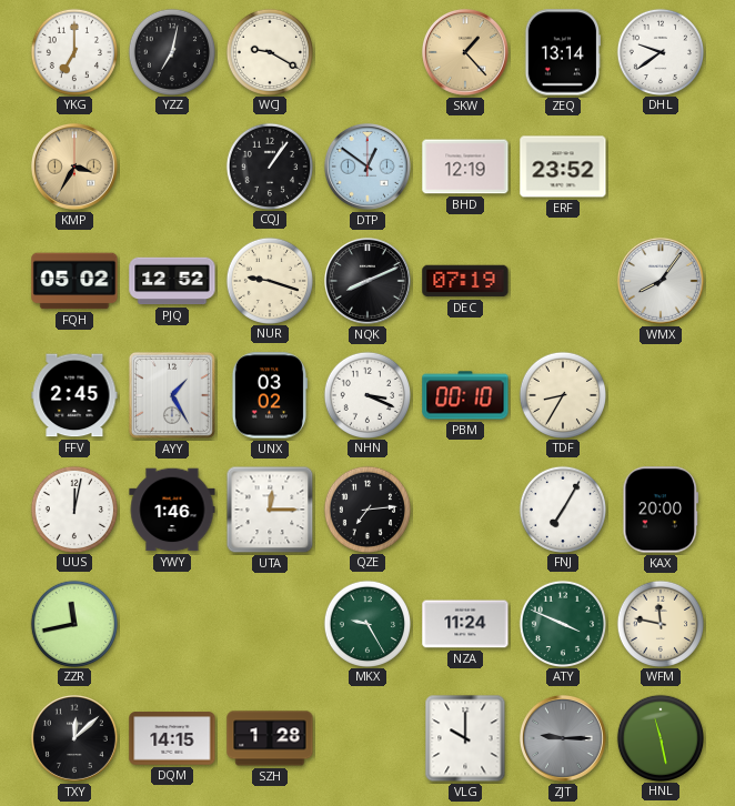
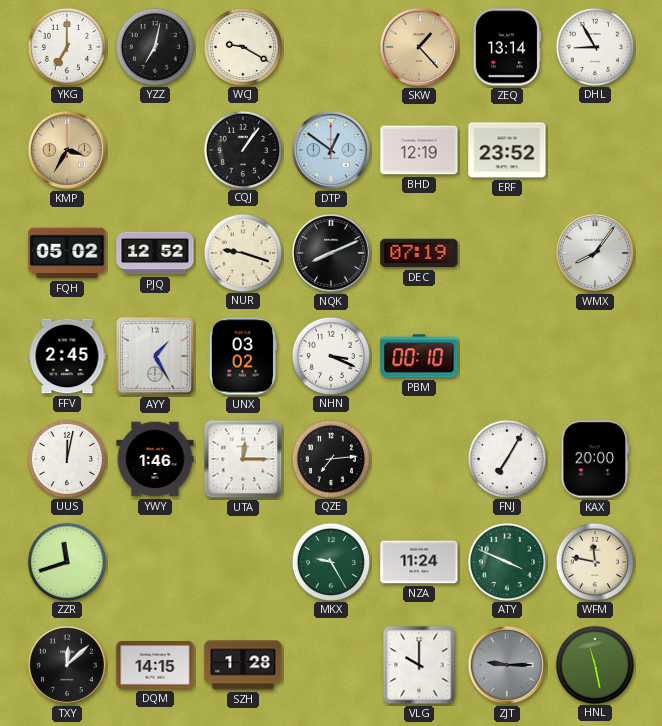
DHL: 9:39 -> 8:55
TDF: 8:35 -> none
ZZR: 11:43 -> 11:42
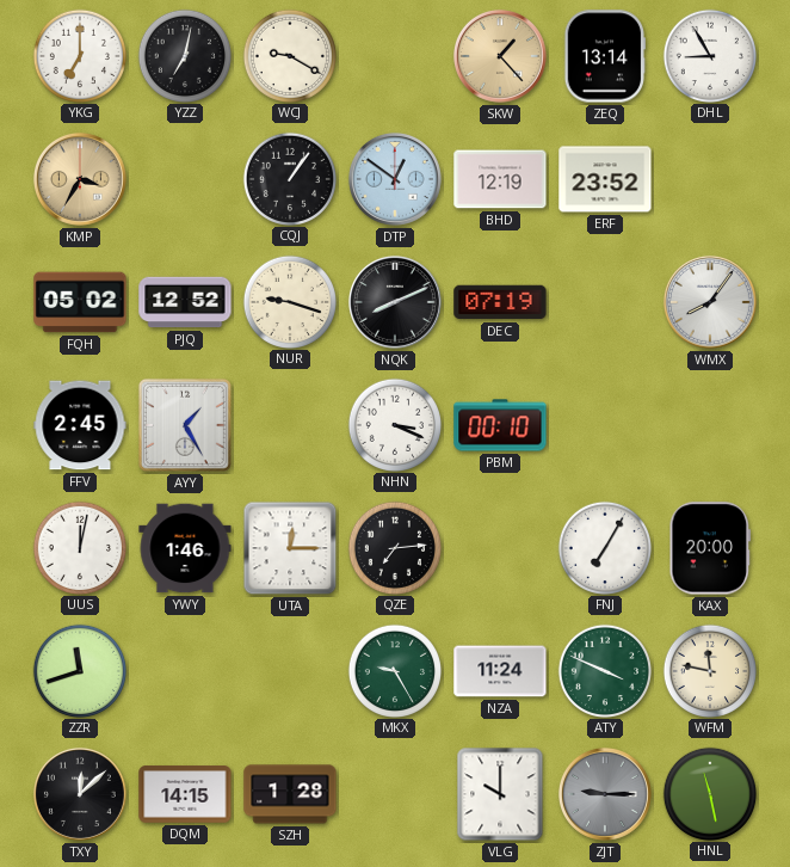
UNX: 03:02 -> none
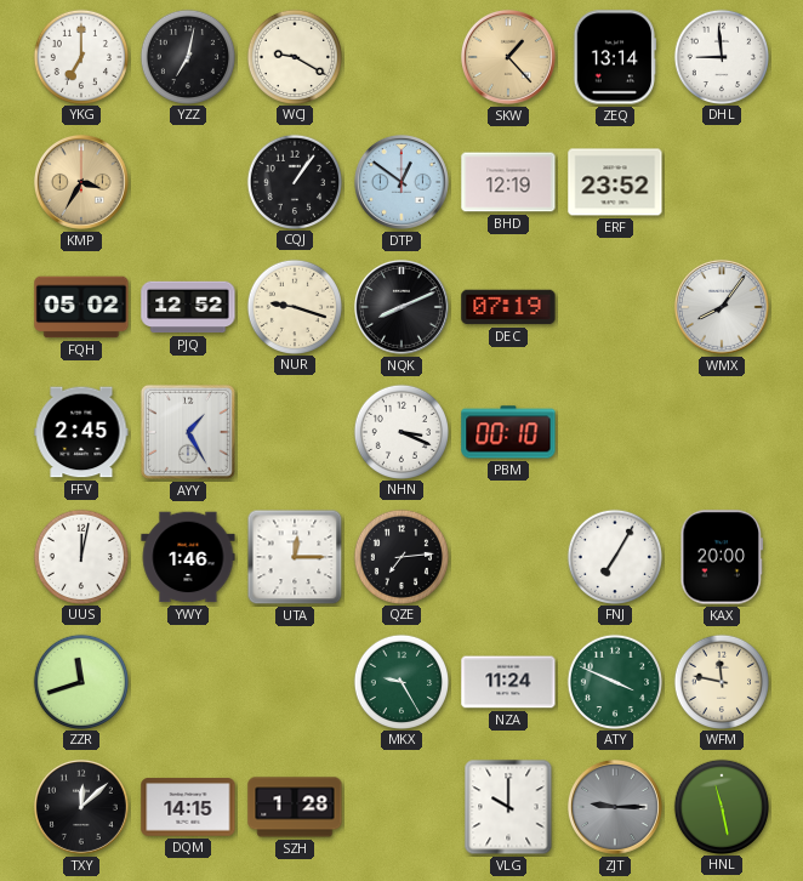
DHL: 8:55 -> 8:59
